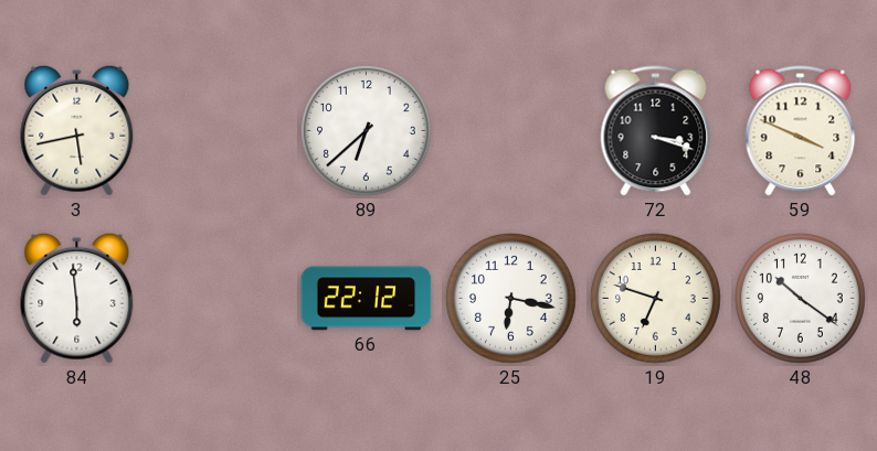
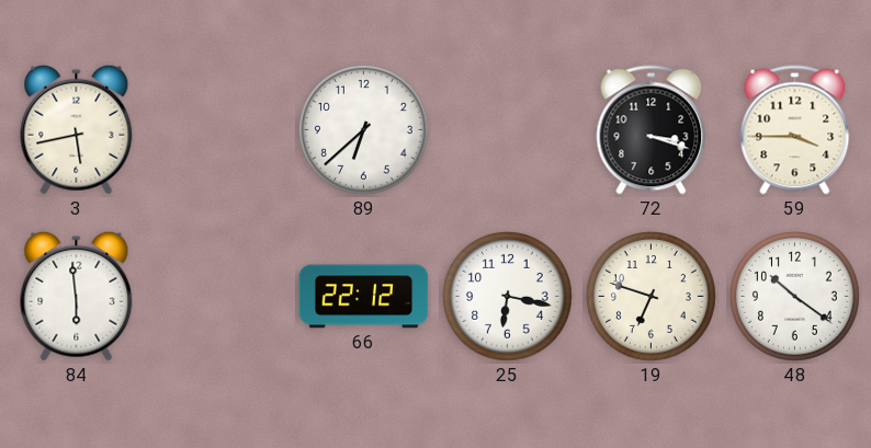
59: 3:49 -> 3:45
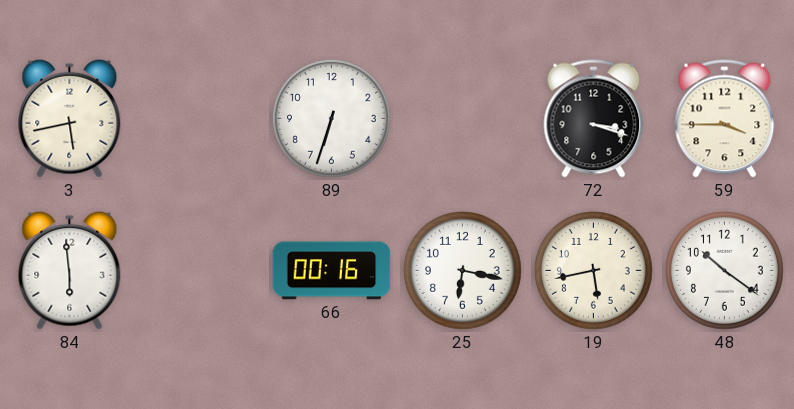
89: 6:38 -> 6:33
66: 22:12 -> 00:16
19: 6:48 -> 5:43
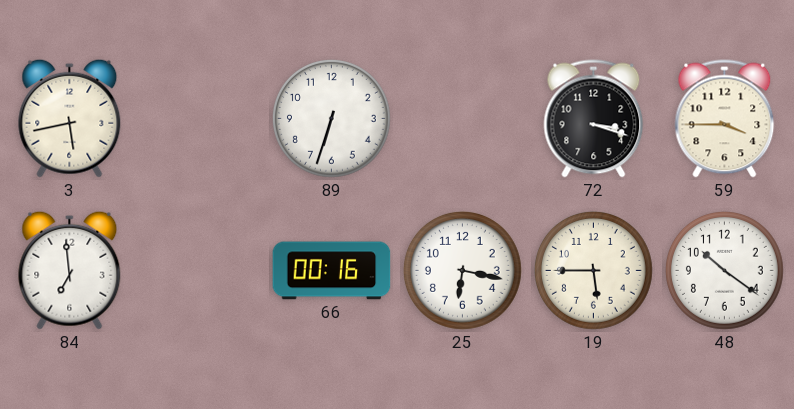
84: 5:59 -> 6:59
19: 5:43 -> 5:45
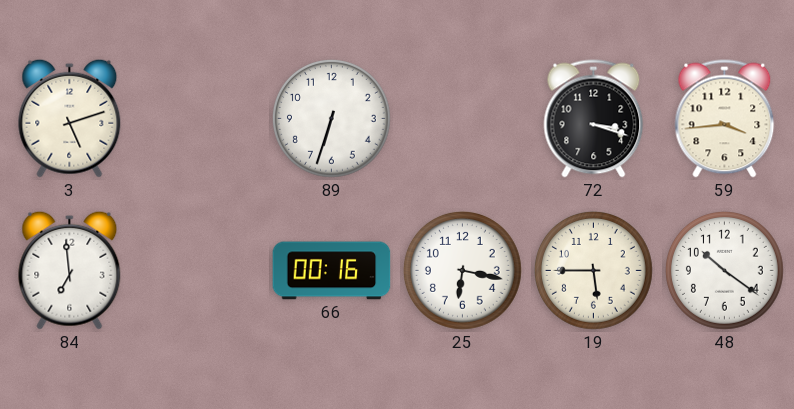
3: 5:43 -> 5:12
59: 3:45 -> 3:44
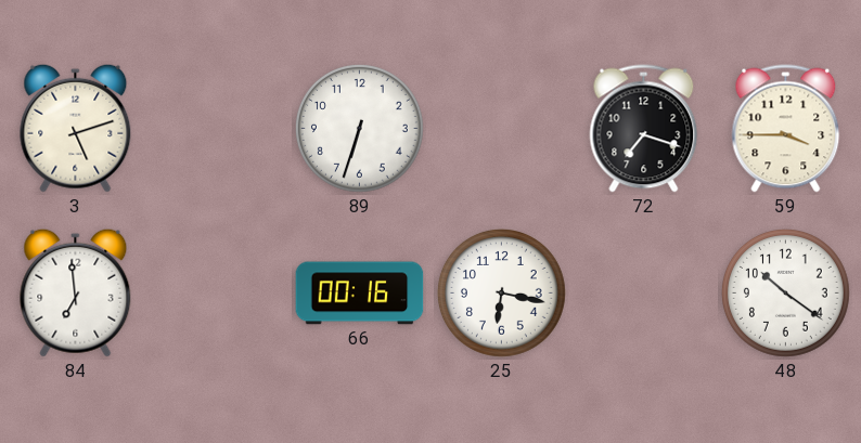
72: 3:18 -> 7:18
59: 3:44 -> 3:45
19: 5:45 -> none
